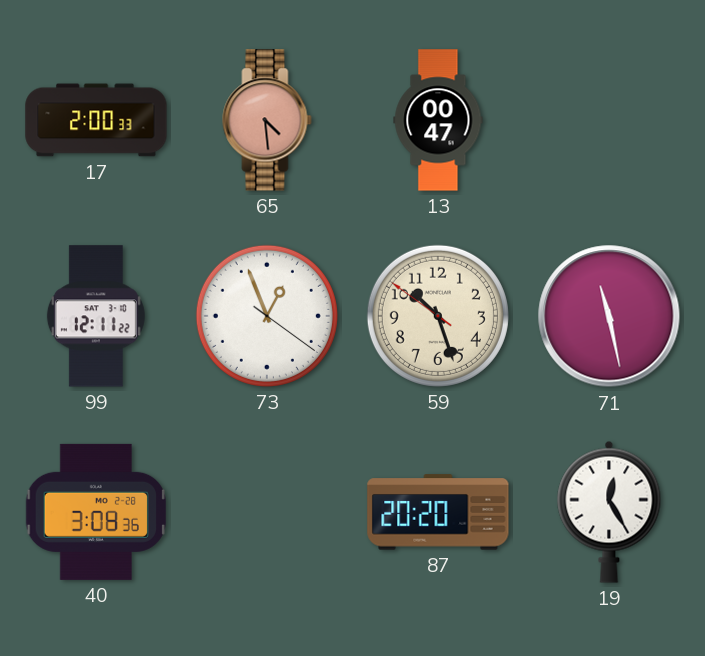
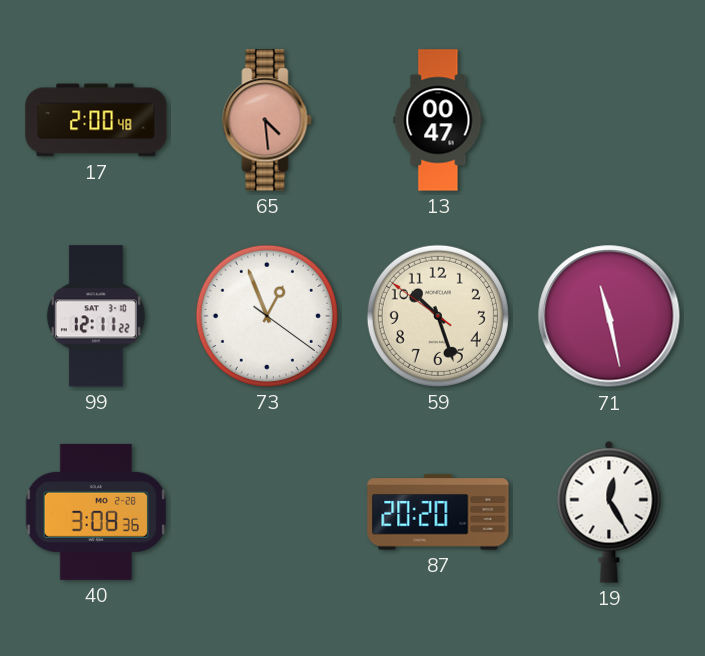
17: 2:00:33 -> 2:00:48
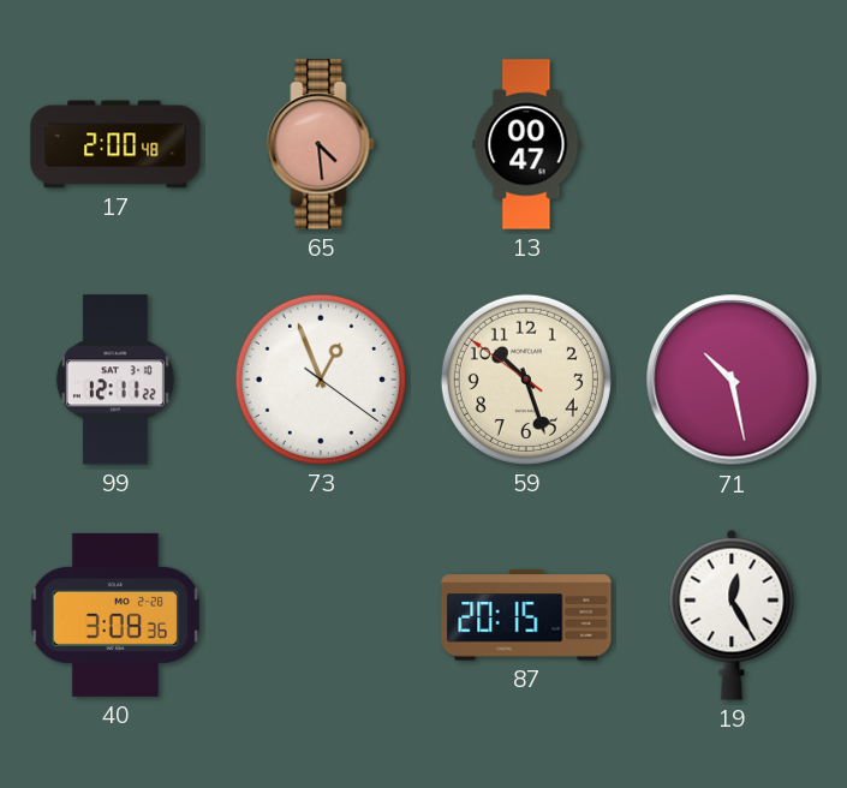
71: 11:28 -> 10:28
87: 20:20 -> 20:15
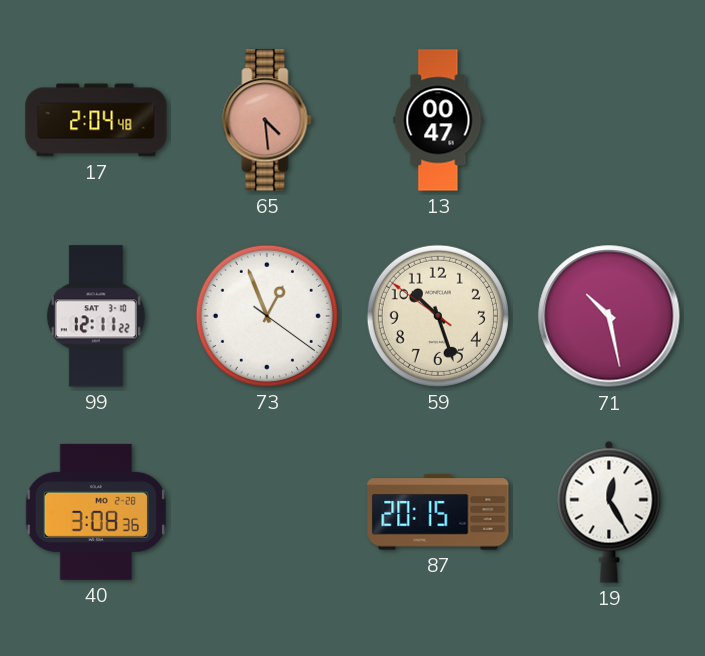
17: 2:00 -> 2:04
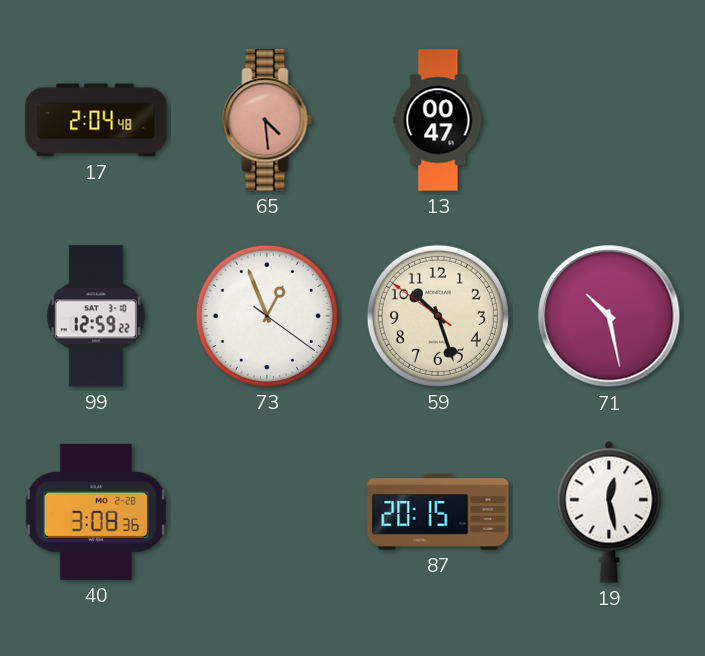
99: 12:11 -> 12:59
19: 12:25 -> 12:28
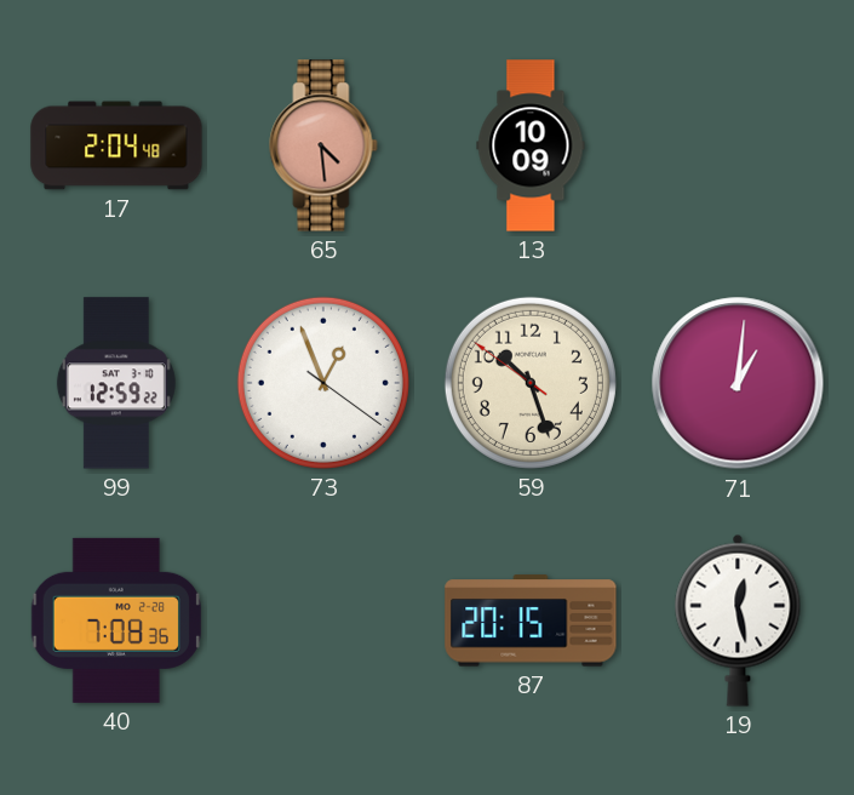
13: 00:47 -> 10:09
71: 10:28 -> 1:01
40: 3:08 -> 7:08
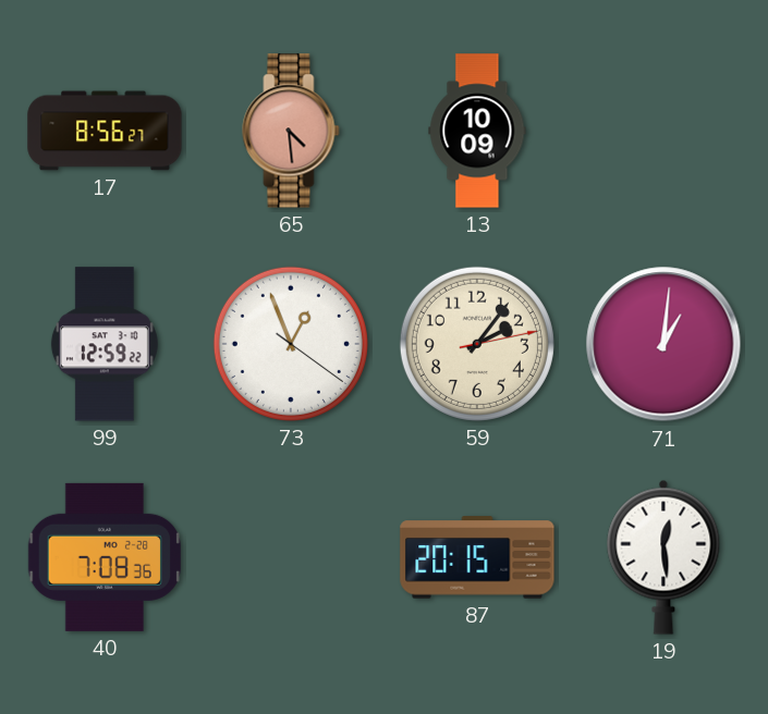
17: 2:04 -> 8:56
59: 10:26 -> 2:06
19: 12:28 -> 12:29
